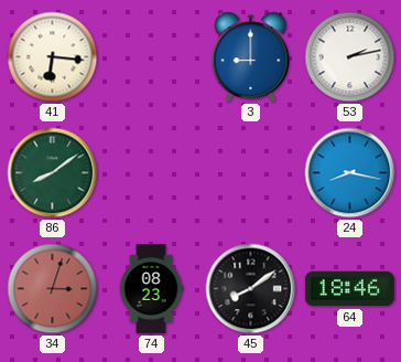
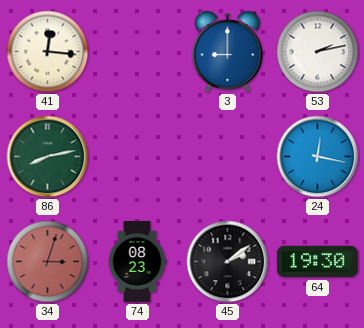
41: 6:16 -> 12:16
86: 8:09 -> 8:13
24: 8:17 -> 12:17
45: 8:09 -> 2:09
64: 18:46 -> 19:30
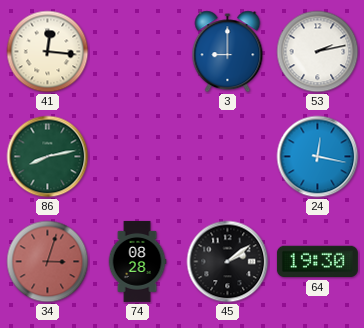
74: 08:23 -> 08:28
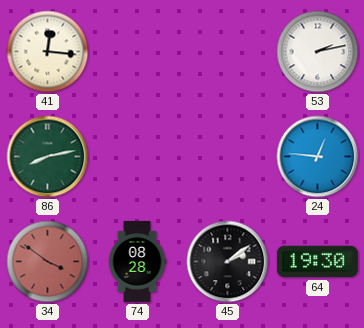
3: 9:00 -> none
24: 12:17 -> 12:46
34: 3:03 -> 3:51
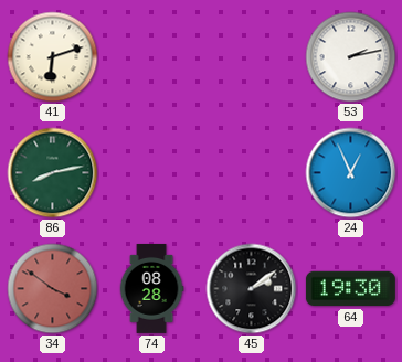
41: 12:16 -> 6:12
24: 12:46 -> 12:56
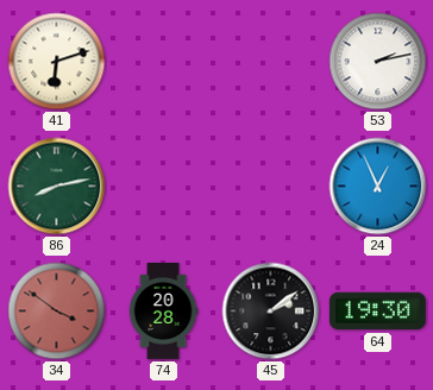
74: 08:28 -> 20:28
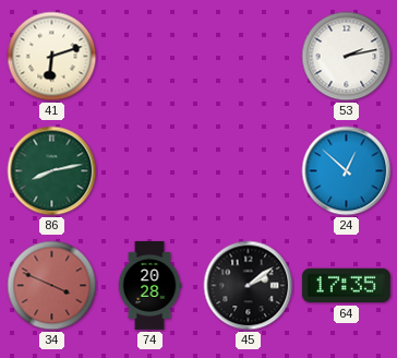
24: 12:56 -> 12:52
34: 3:51 -> 3:49
64: 19:30 -> 17:35
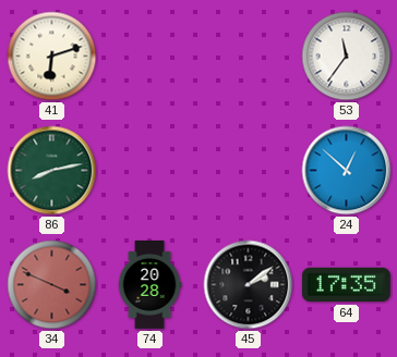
53: 2:13 -> 11:36
